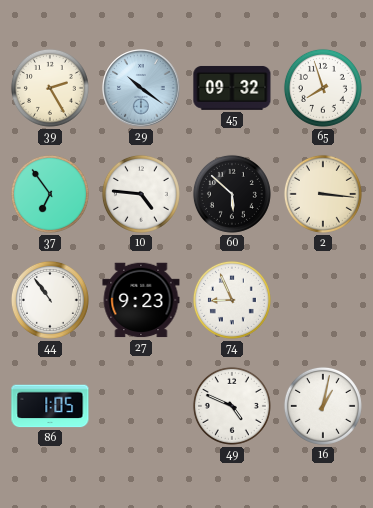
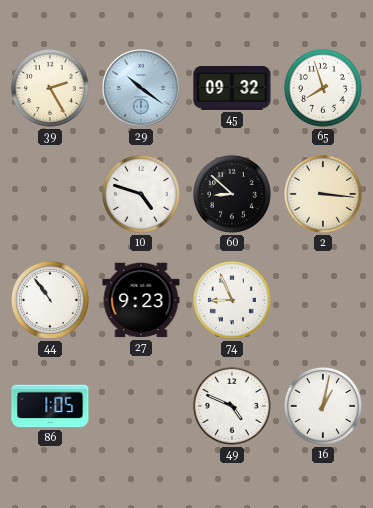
37: 6:54 -> none
10: 4:46 -> 4:48
60: 5:52 -> 8:52
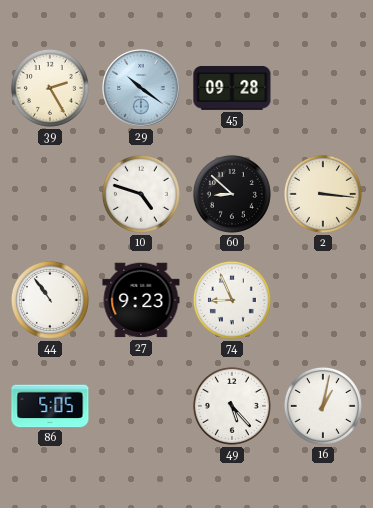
45: 09:32 -> 09:28
65: 7:57 -> none
86: 1:05 -> 5:05
49: 4:49 -> 5:23
